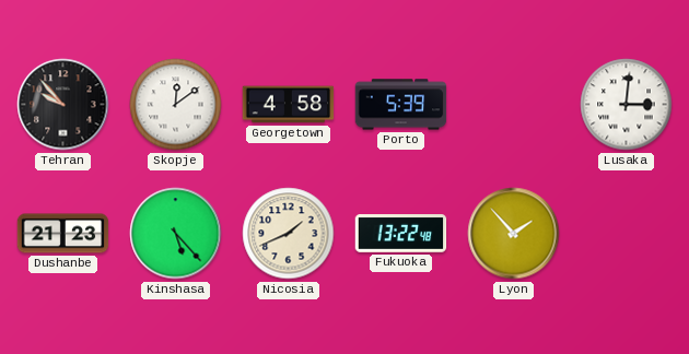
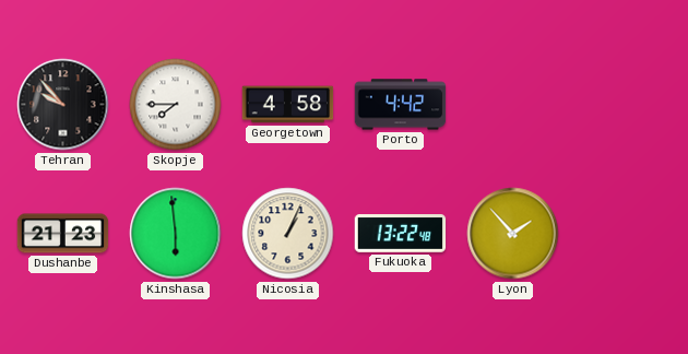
Skopje: 12:09 -> 7:45
Porto: 5:39 -> 4:42
Lusaka: 3:01 -> none
Kinshasa: 5:23 -> 5:59
Nicosia: 1:41 -> 1:04
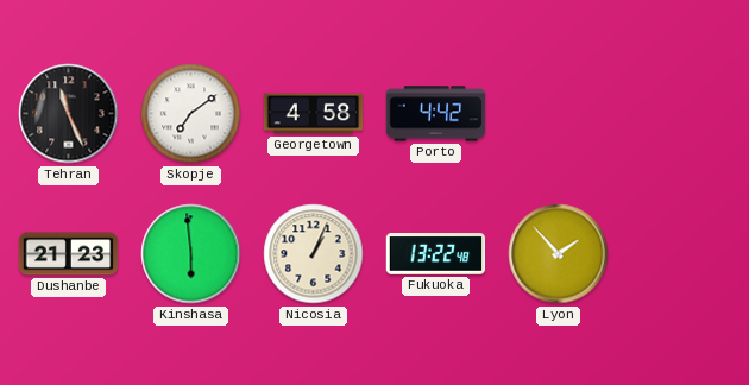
Tehran: 9:53 -> 11:26
Skopje: 7:45 -> 7:09
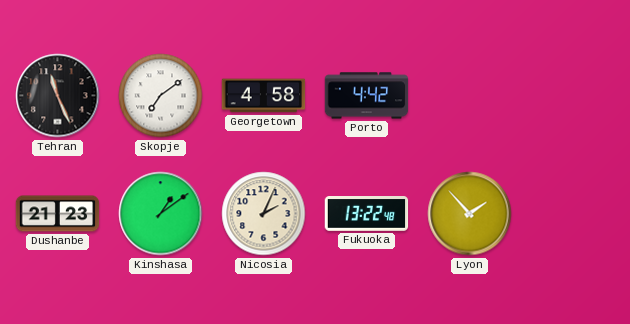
Kinshasa: 5:59 -> 1:09
Nicosia: 1:04 -> 2:04
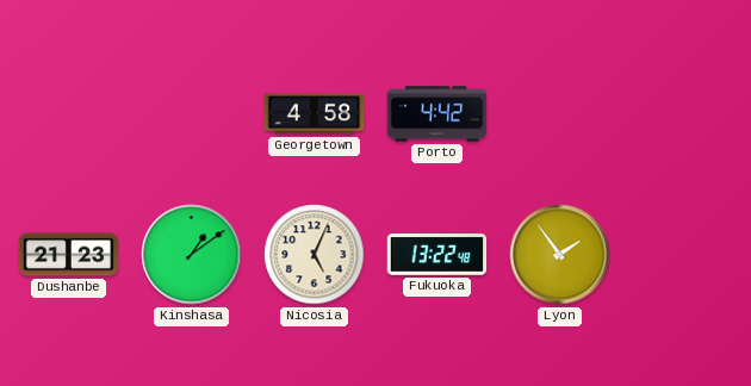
Tehran: 11:26 -> none
Skopje: 7:09 -> none
Nicosia: 2:04 -> 5:04
Lyon: 1:53 -> 1:54
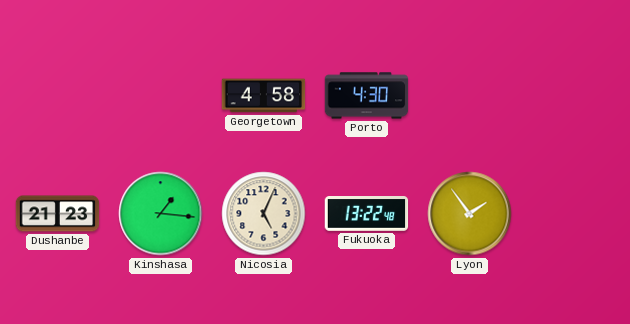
Porto: 4:42 -> 4:30
Kinshasa: 1:09 -> 1:16
